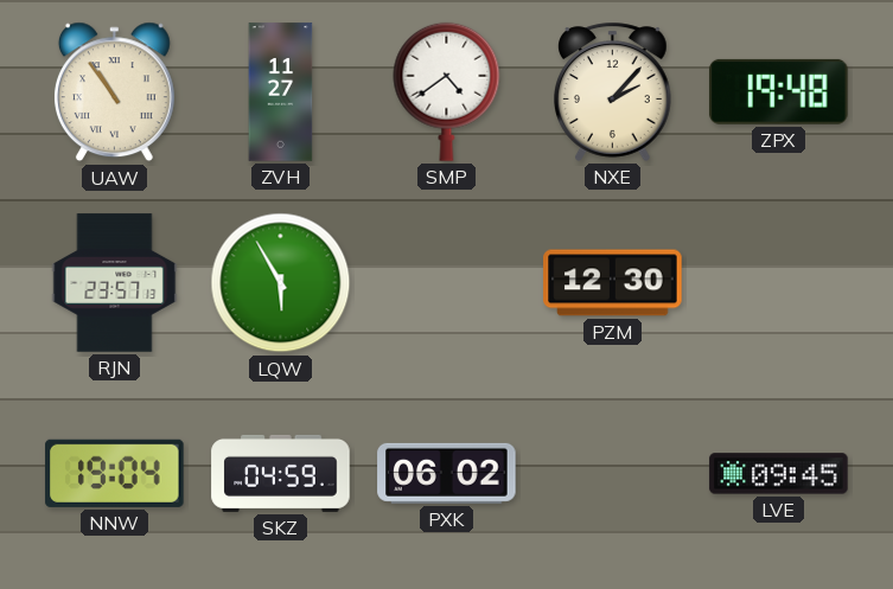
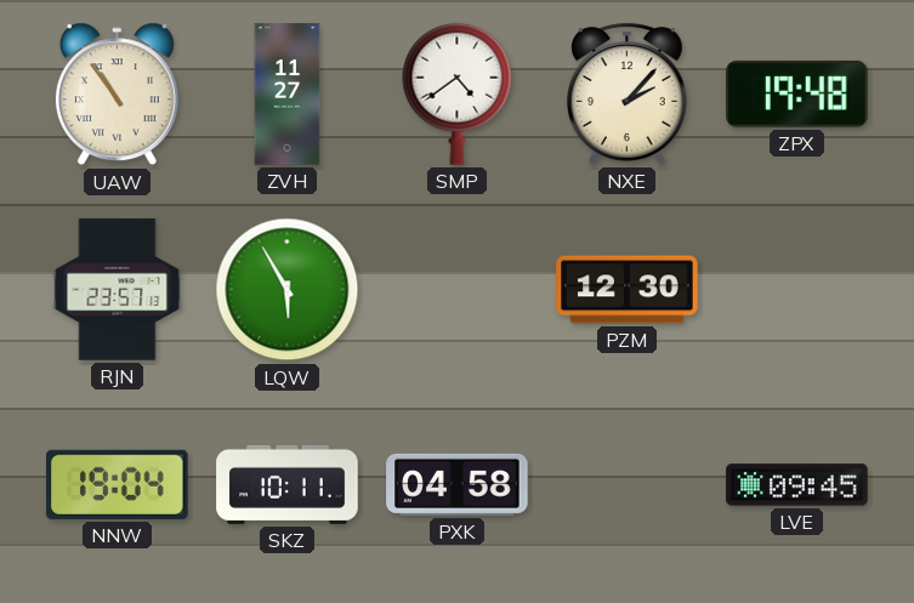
SKZ: 04:59 -> 10:11
PXK: 06:02 -> 04:58
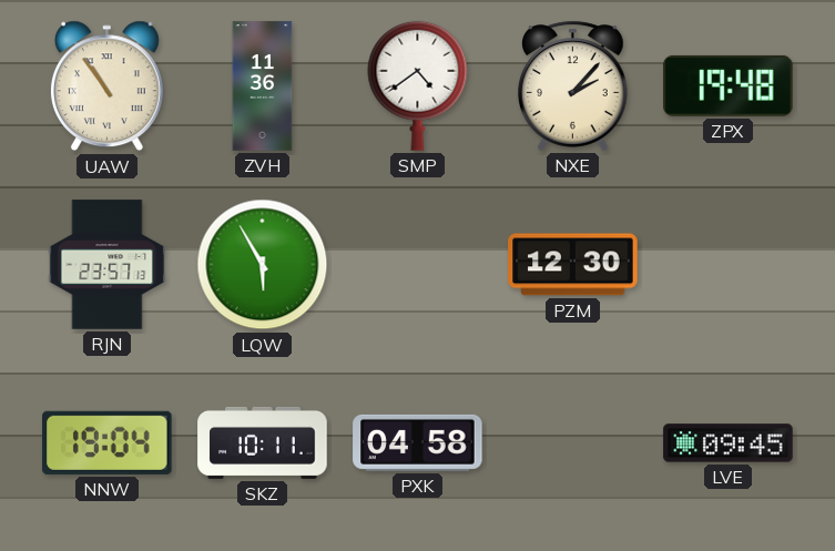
ZVH: 11:27 -> 11:36
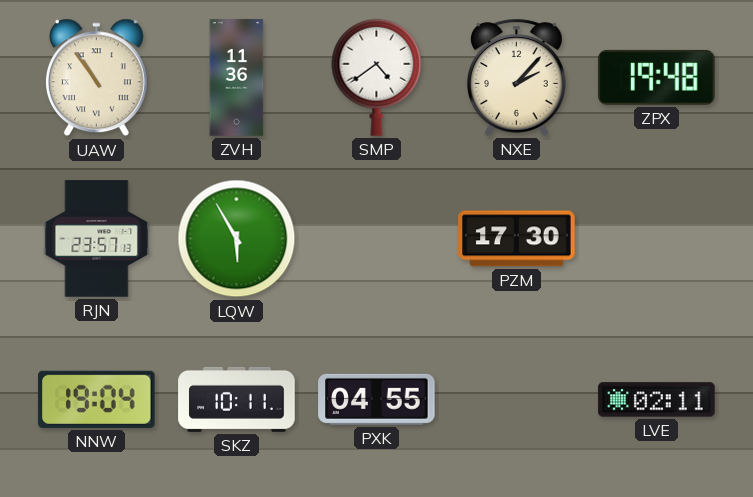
PZM: 12:30 -> 17:30
PXK: 04:58 -> 04:55
LVE: 09:45 -> 02:11
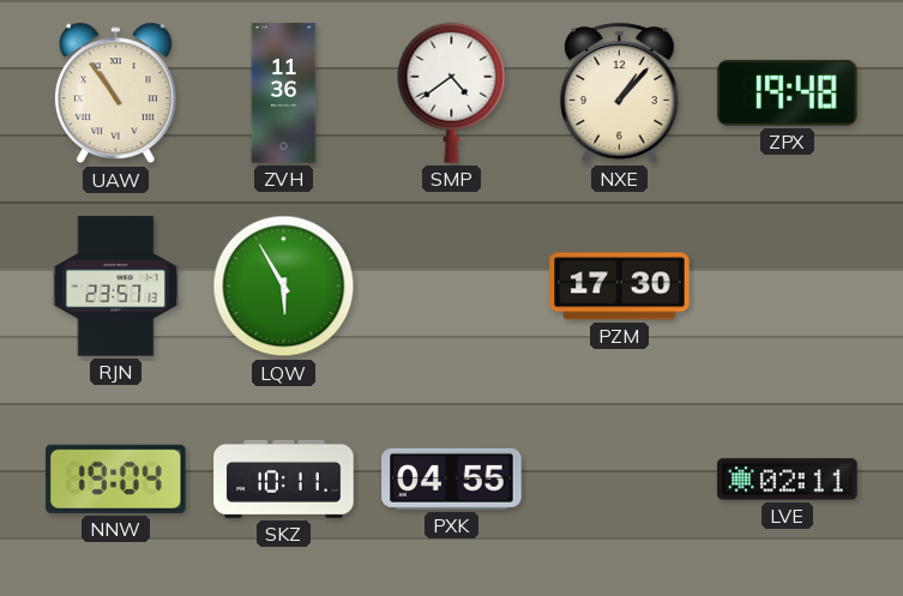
NXE: 2:07 -> 1:07
